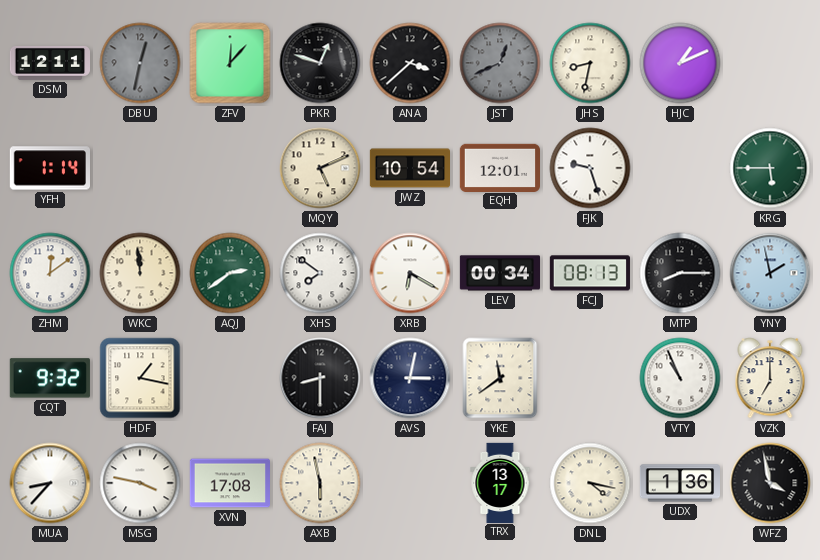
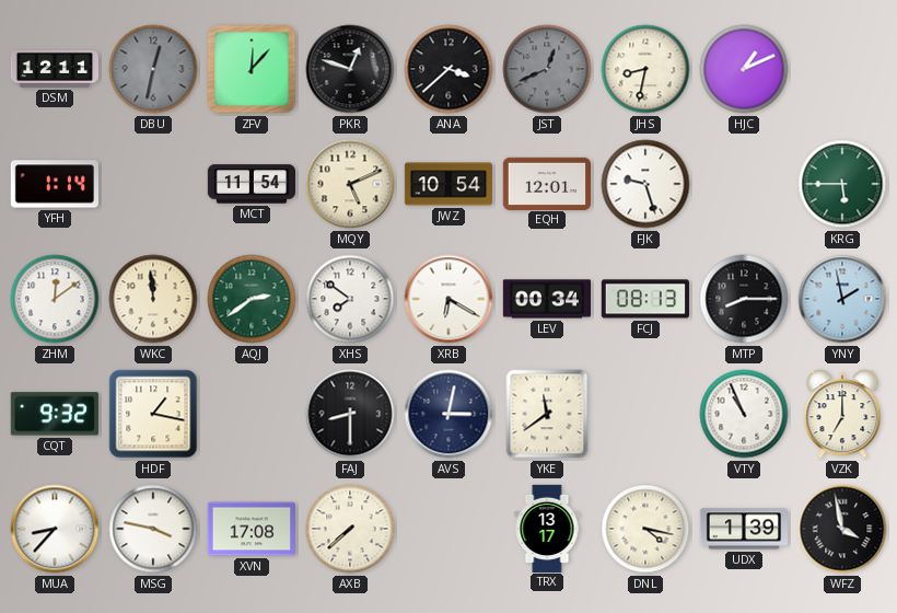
MCT: none -> 11:54
AXB: 5:58 -> 7:38
UDX: 1:36 -> 1:39
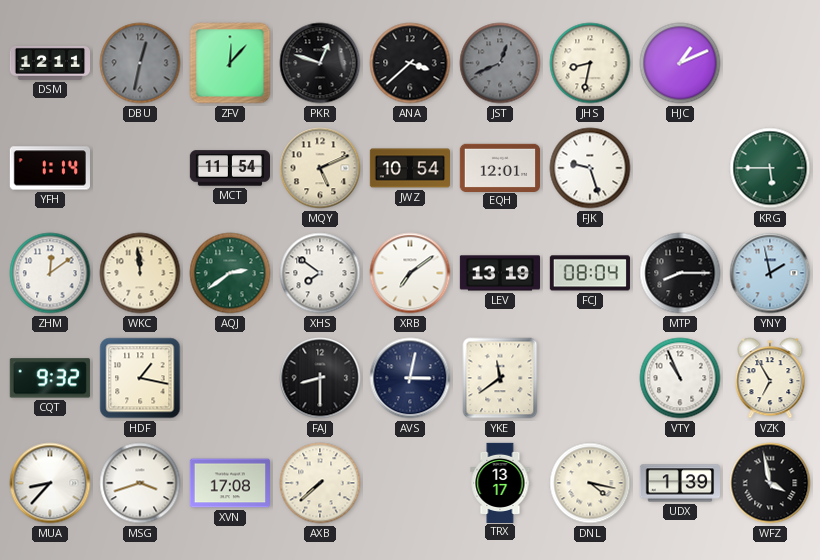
XRB: 6:20 -> 7:09
LEV: 00:34 -> 13:19
FCJ: 08:13 -> 08:04
VZK: 7:00 -> 6:55
MSG: 3:47 -> 3:42
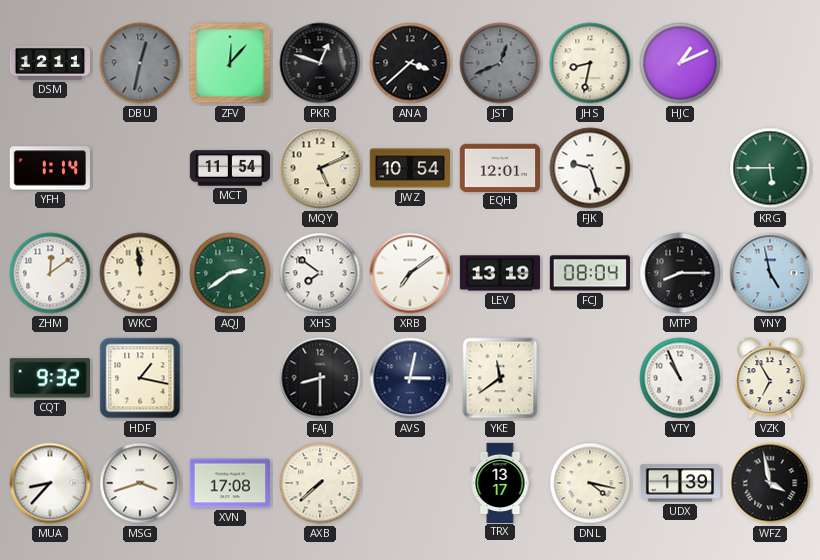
YNY: 1:58 -> 4:58
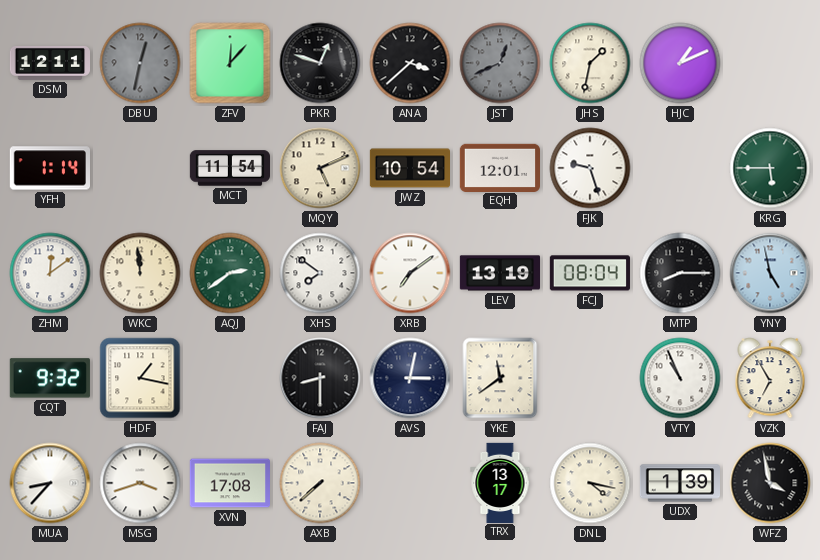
JHS: 8:32 -> 1:32
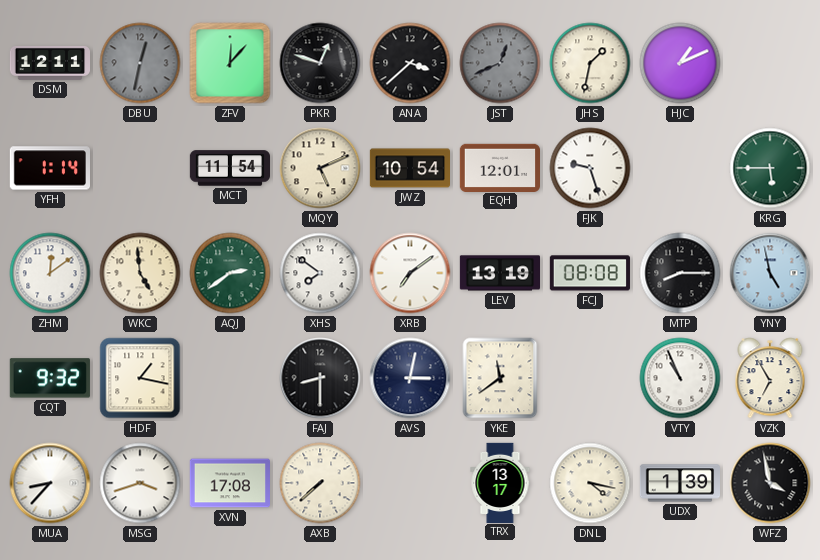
WKC: 11:59 -> 4:59
FCJ: 08:04 -> 08:08
